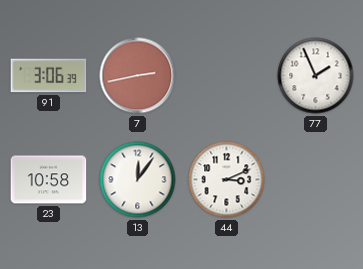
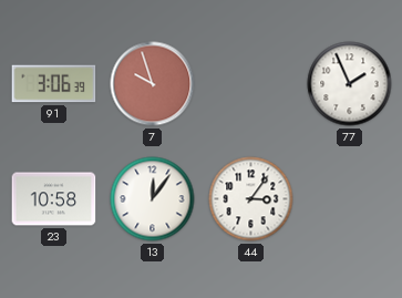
7: 2:43 -> 9:57
44: 3:11 -> 3:06
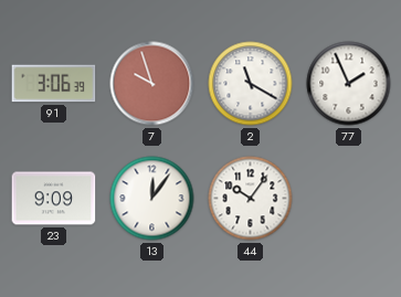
2: none -> 11:20
23: 10:58 -> 9:09
44: 3:06 -> 10:06
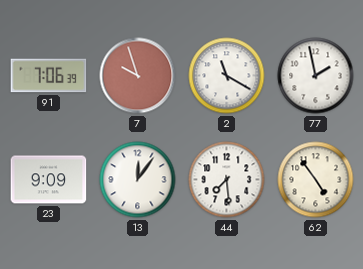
91: 3:06 -> 7:06
77: 1:56 -> 1:58
44: 10:06 -> 7:29
62: none -> 4:54
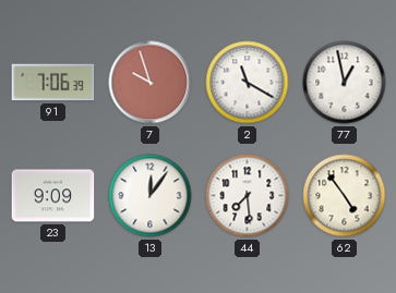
77: 1:58 -> 12:58
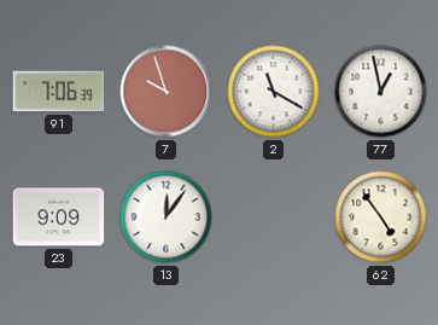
44: 7:29 -> none
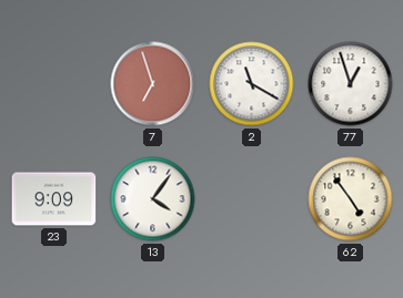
91: 7:06 -> none
7: 9:57 -> 6:57
77: 12:58 -> 12:57
13: 12:06 -> 4:06
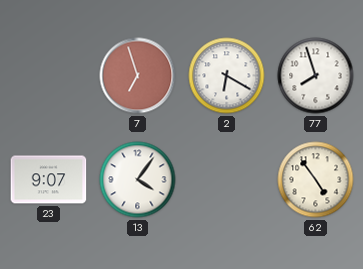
2: 11:20 -> 6:20
77: 12:57 -> 7:57
23: 9:09 -> 9:07
